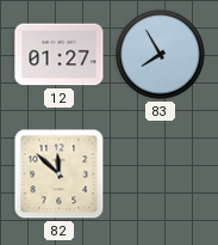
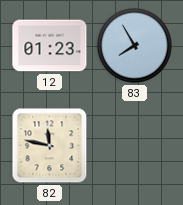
12: 01:27 -> 01:23
82: 11:52 -> 11:47
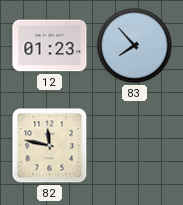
83: 7:55 -> 7:53
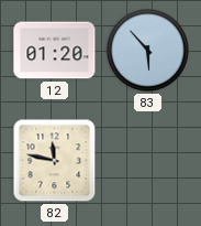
12: 01:23 -> 01:20
83: 7:53 -> 5:53
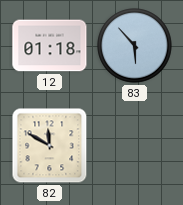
12: 01:20 -> 01:18
82: 11:47 -> 11:50
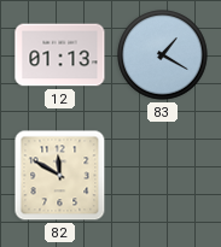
12: 01:18 -> 01:13
83: 5:53 -> 1:20
